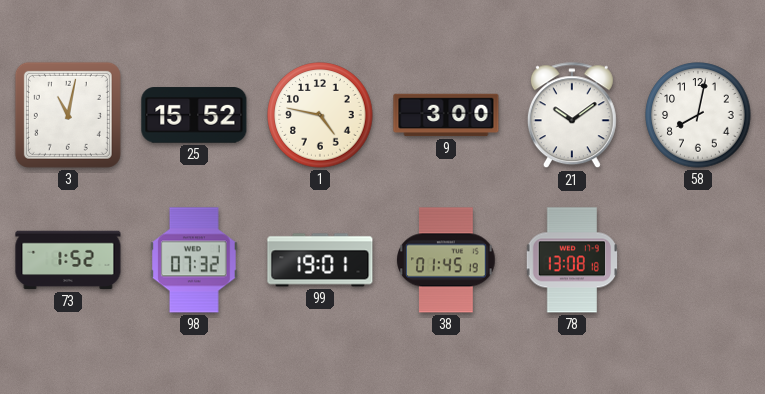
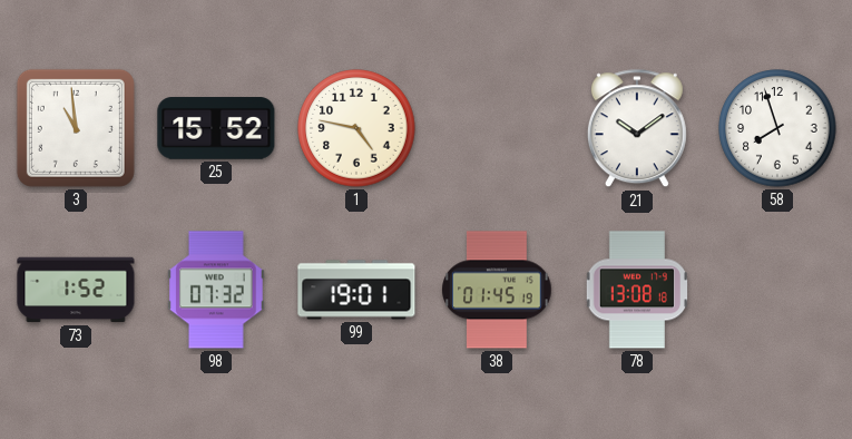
3: 11:02 -> 10:59
9: 3:00 -> none
58: 8:02 -> 7:57
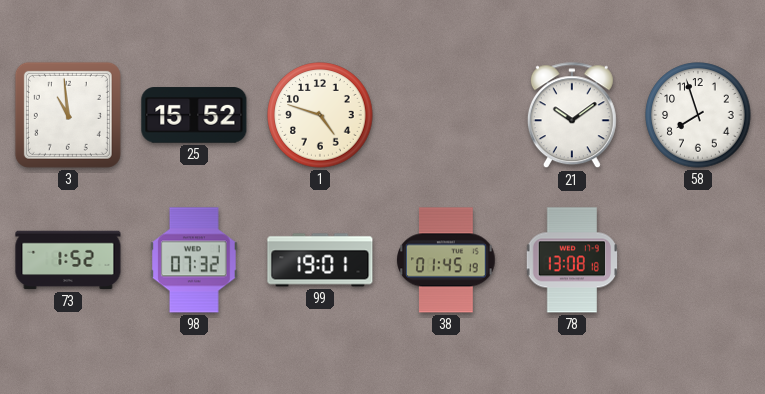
1: 4:47 -> 4:48
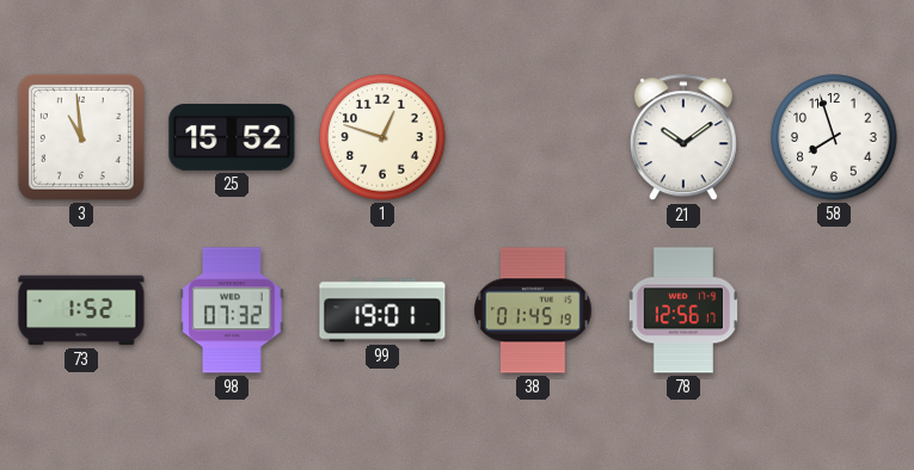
1: 4:48 -> 12:48
78: 13:08 -> 12:56
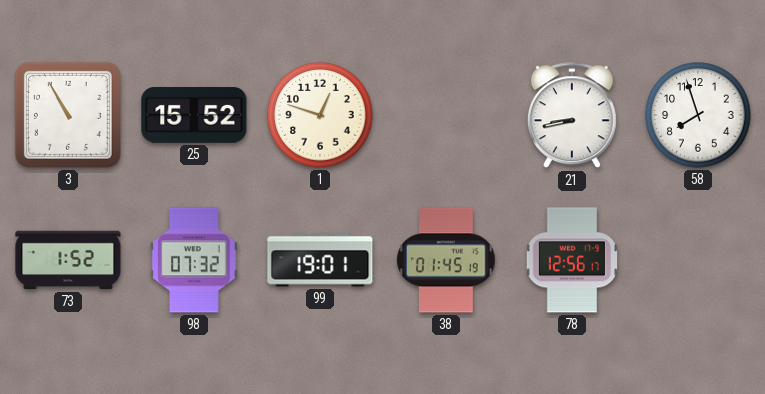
3: 10:59 -> 10:55
21: 10:09 -> 8:43
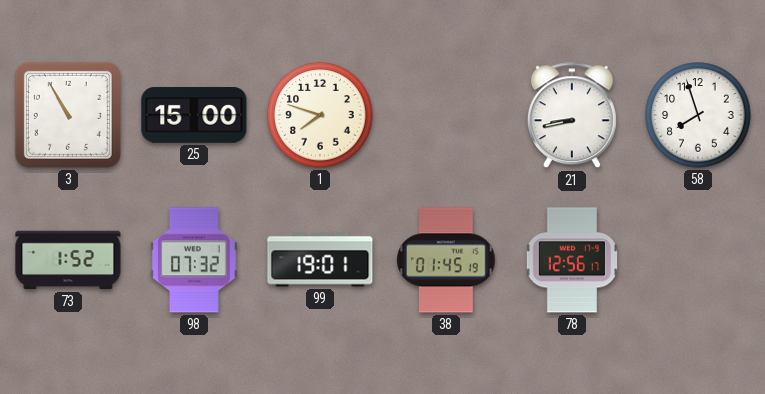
25: 15:52 -> 15:00
1: 12:48 -> 7:48
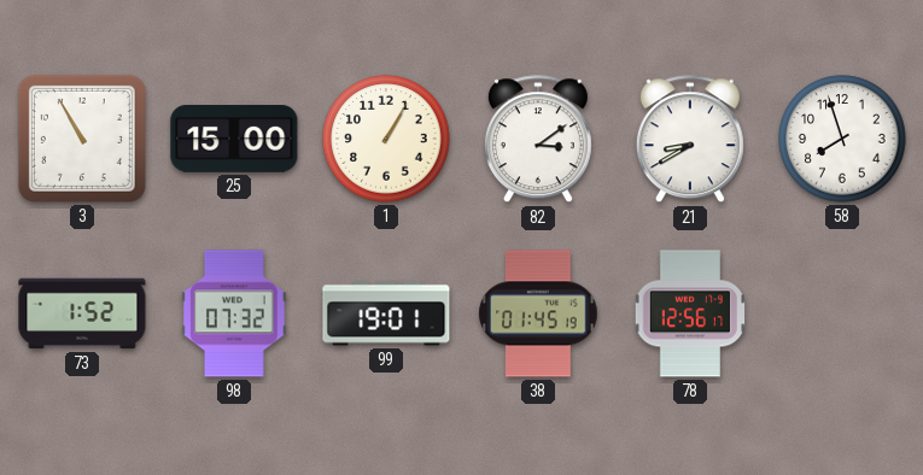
1: 7:48 -> 1:05
82: none -> 3:09
21: 8:43 -> 8:40
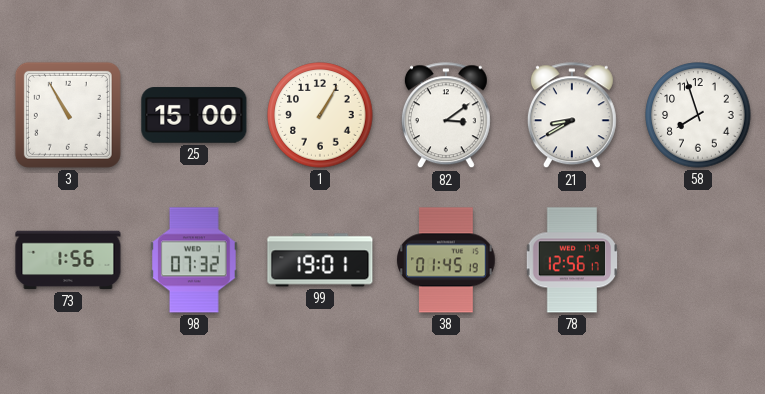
73: 1:52 -> 1:56
